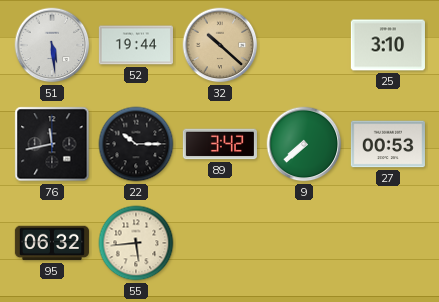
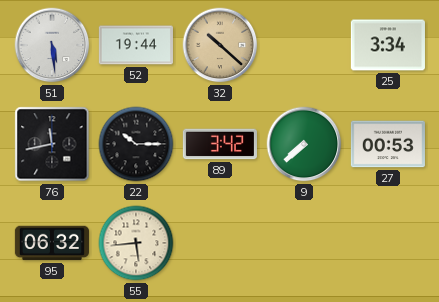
25: 3:10 -> 3:34
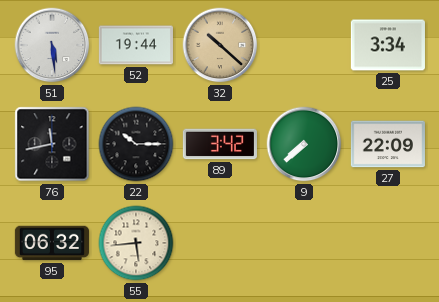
27: 00:53 -> 22:09
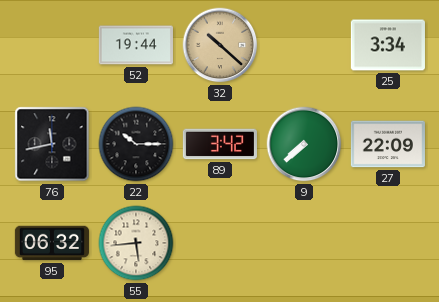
51: 5:29 -> none
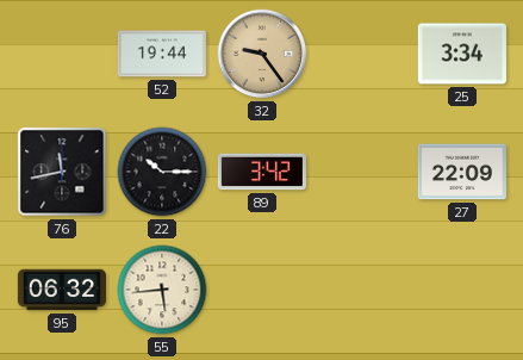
32: 10:22 -> 9:24
9: 7:38 -> none
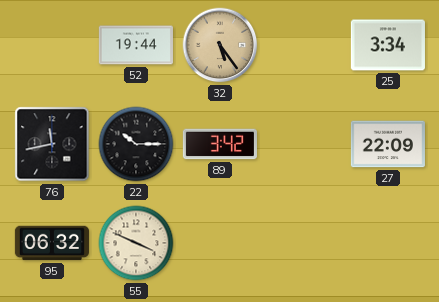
32: 9:24 -> 5:24
55: 5:44 -> 3:49
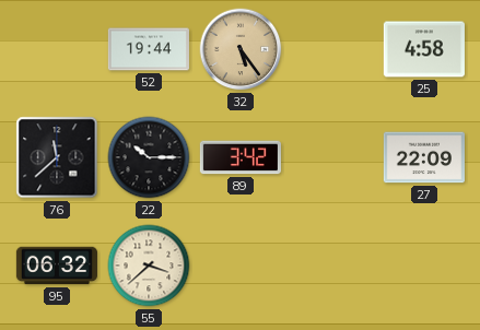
25: 3:34 -> 4:58
76: 11:43 -> 11:38
55: 3:49 -> 3:38
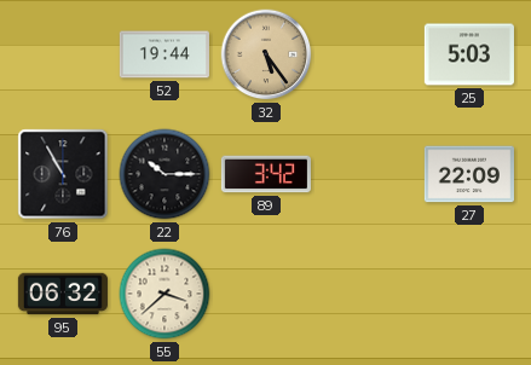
25: 4:58 -> 5:03
76: 11:38 -> 10:55
